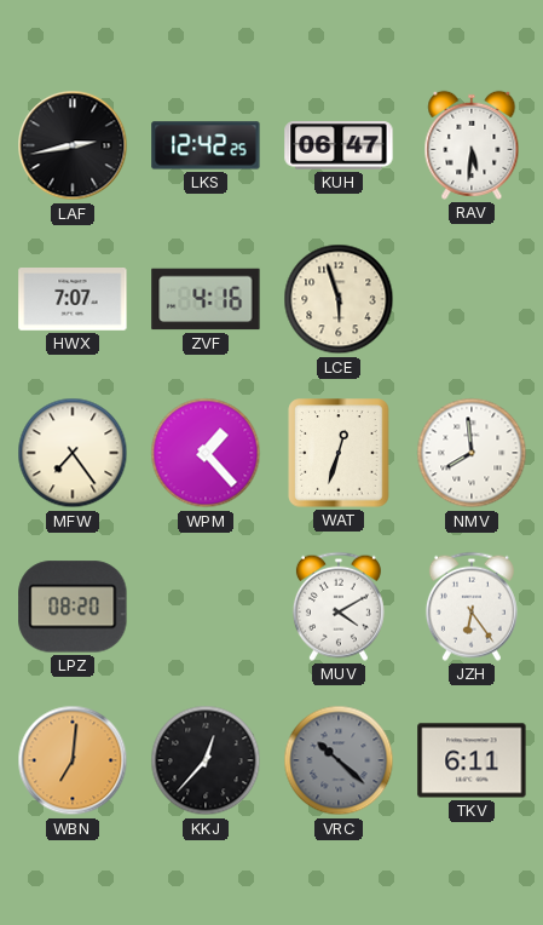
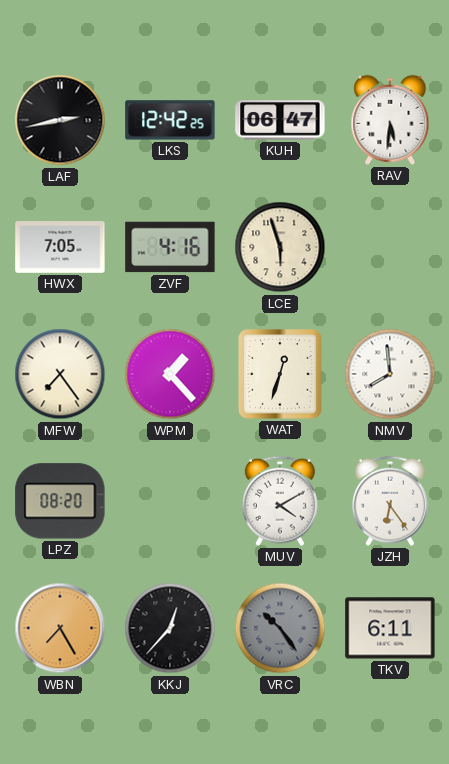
HWX: 7:07 -> 7:05
WBN: 7:01 -> 7:25
VRC: 10:22 -> 10:24
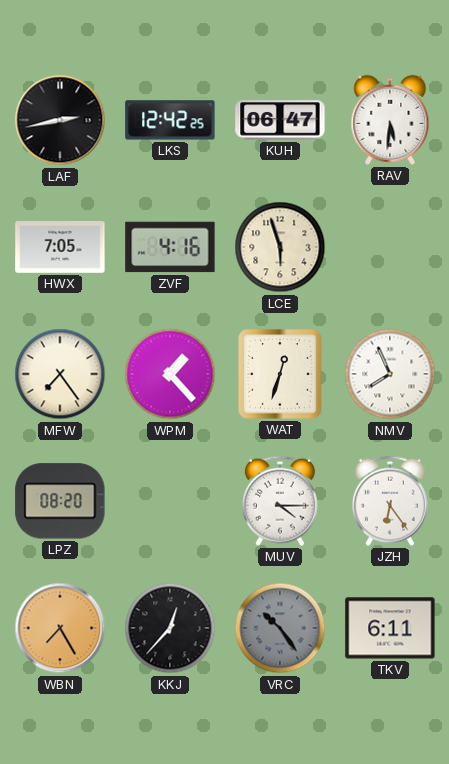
NMV: 7:59 -> 7:56
MUV: 4:10 -> 4:15
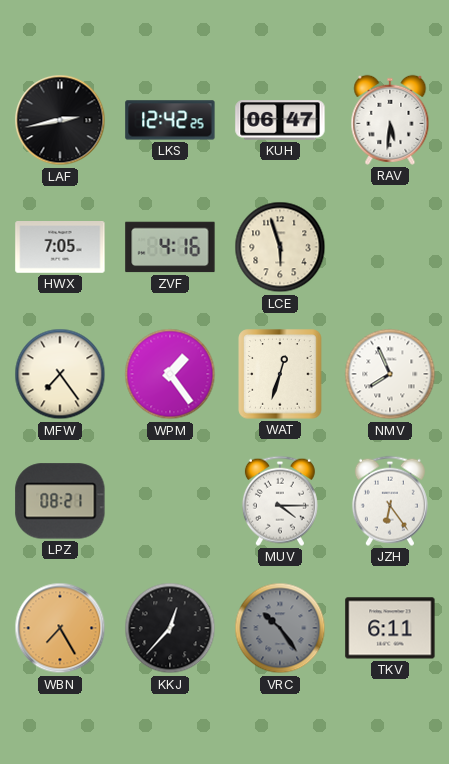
WPM: 1:23 -> 1:24
LPZ: 08:20 -> 08:21
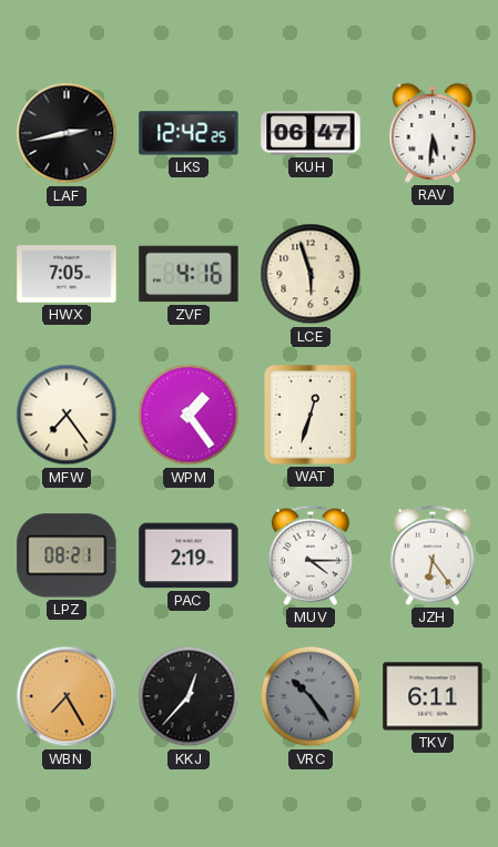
NMV: 7:56 -> none
PAC: none -> 2:19
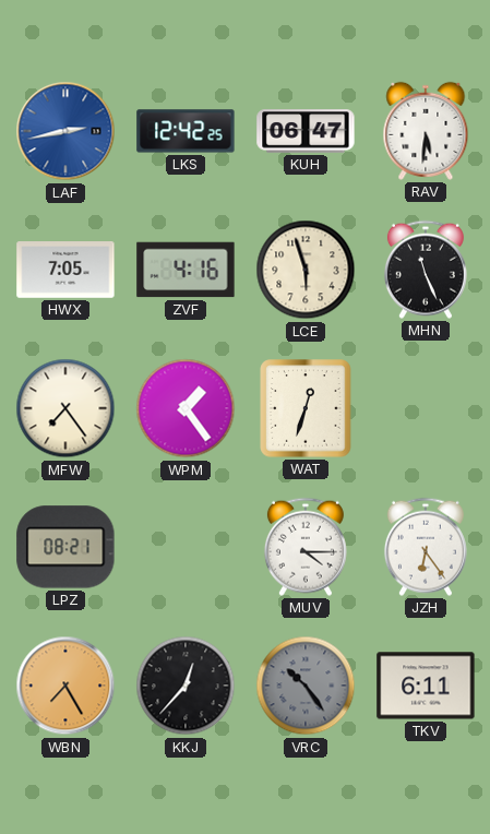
LAF dial: black -> blue
MHN: none -> 11:26
PAC: 2:19 -> none
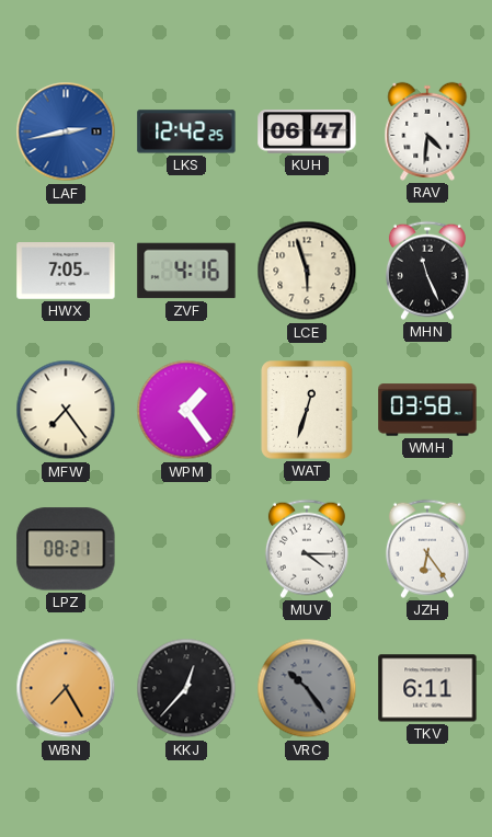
RAV: 5:31 -> 4:31
WMH: none -> 03:58
